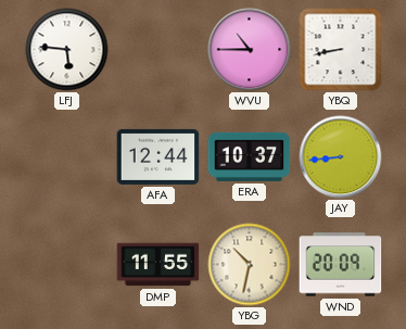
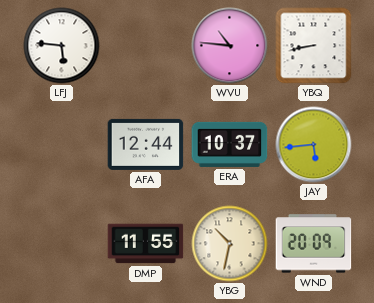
WVU: 10:45 -> 10:46
JAY: 8:44 -> 5:44
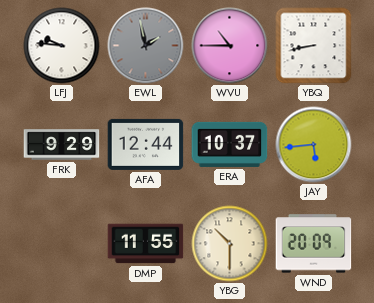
LFJ: 5:46 -> 9:46
EWL: none -> 1:58
WVU: 10:46 -> 10:45
FRK: none -> 9:29
YBG: 10:32 -> 10:30
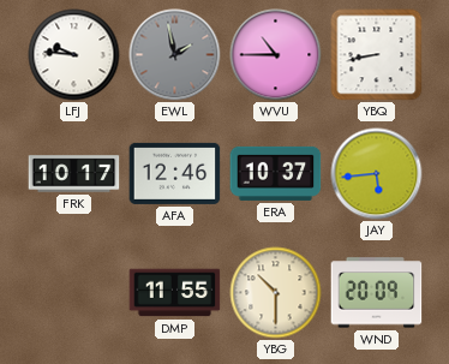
FRK: 9:29 -> 10:17
AFA: 12:44 -> 12:46
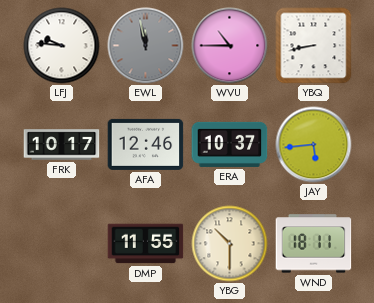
EWL: 1:58 -> 11:58
WND: 20:09 -> 18:11
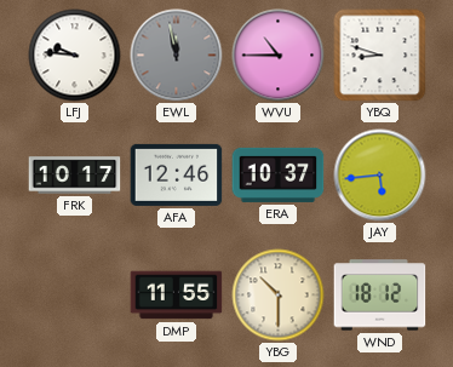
YBQ: 8:43 -> 8:48
WND: 18:11 -> 18:12
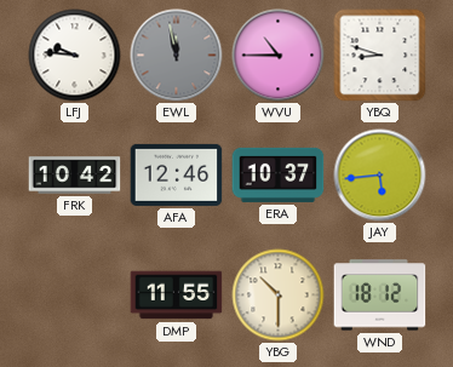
FRK: 10:17 -> 10:42
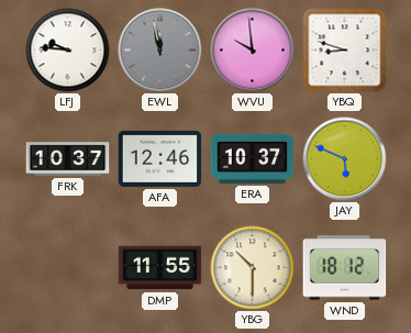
WVU: 10:45 -> 9:59
FRK: 10:42 -> 10:37
JAY: 5:44 -> 5:49
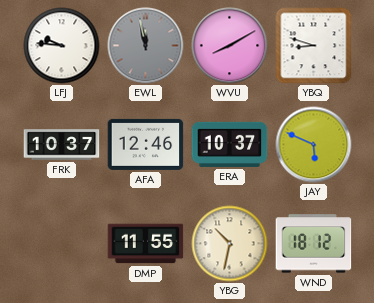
WVU: 9:59 -> 8:10
YBG: 10:30 -> 10:32
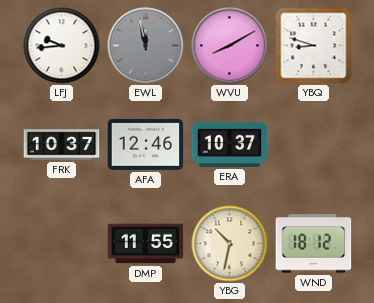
LFJ: 9:46 -> 9:44
JAY: 5:49 -> none
